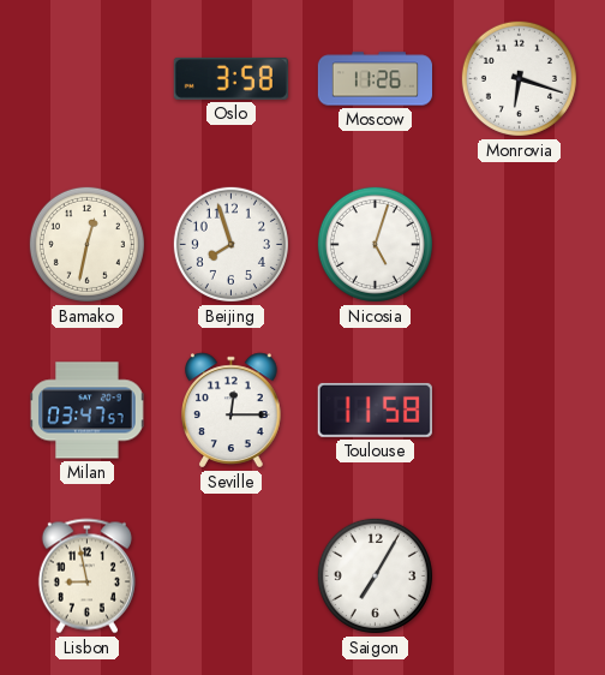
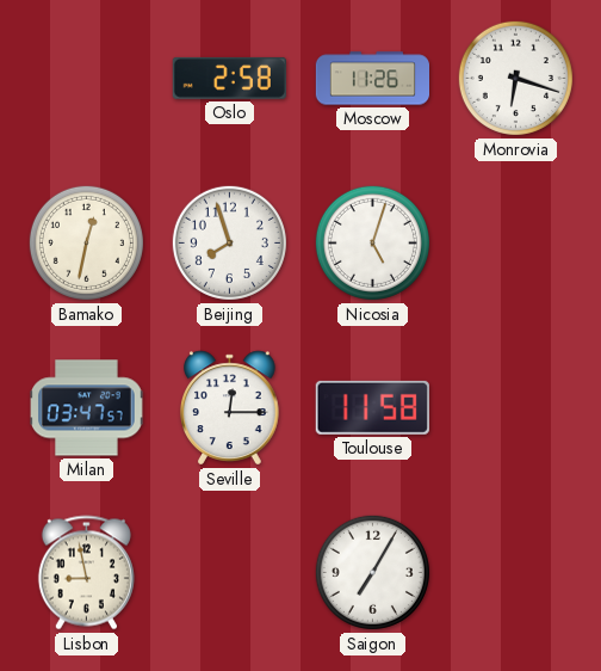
Oslo: 3:58 -> 2:58
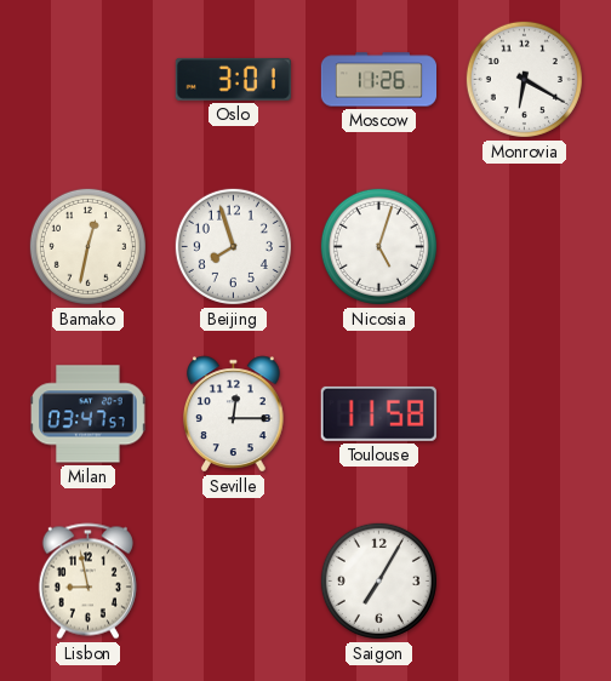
Oslo: 2:58 -> 3:01
Monrovia: 6:18 -> 6:20
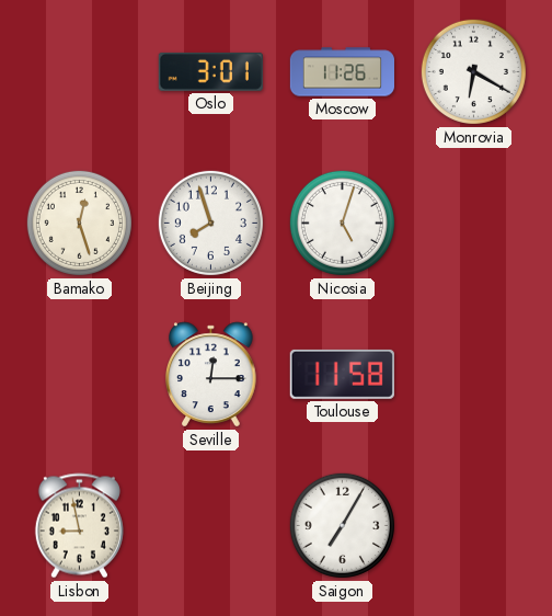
Bamako: 12:32 -> 12:27
Milan: 03:47 -> none
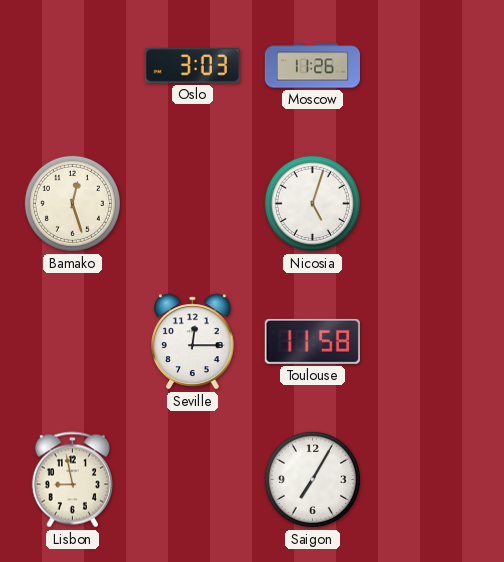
Oslo: 3:01 -> 3:03
Monrovia: 6:20 -> none
Beijing: 7:57 -> none
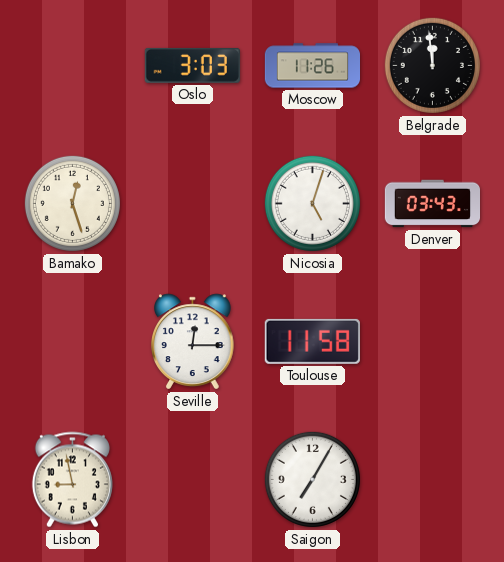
Belgrade: none -> 11:59
Denver: none -> 03:43
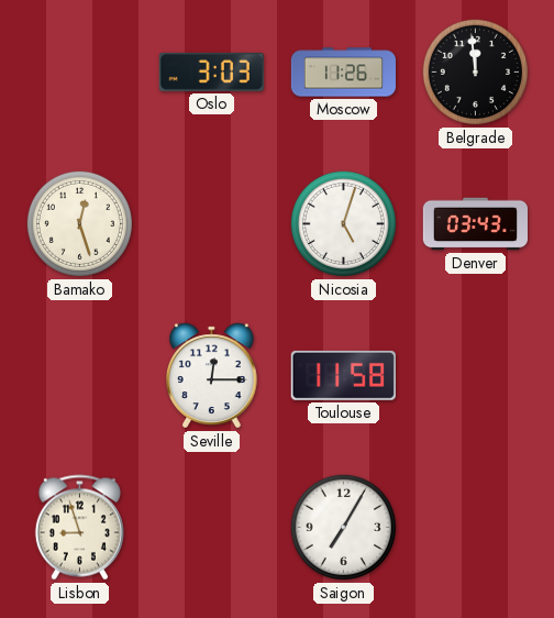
Lisbon: 8:58 -> 8:57
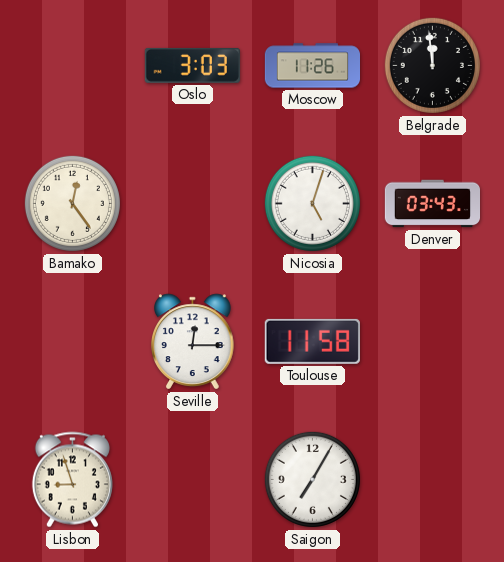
Bamako: 12:27 -> 12:24
